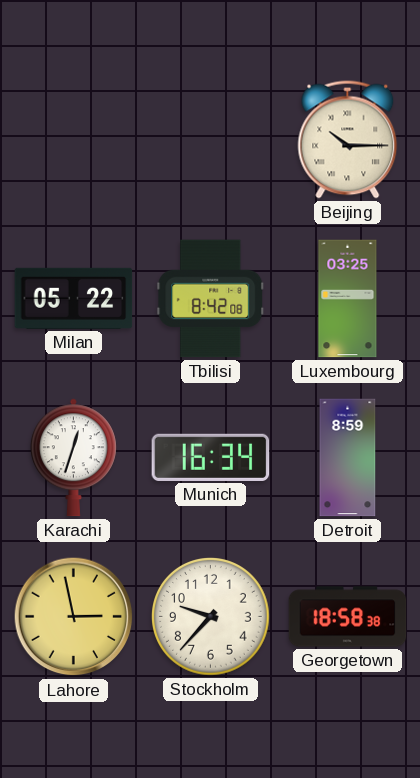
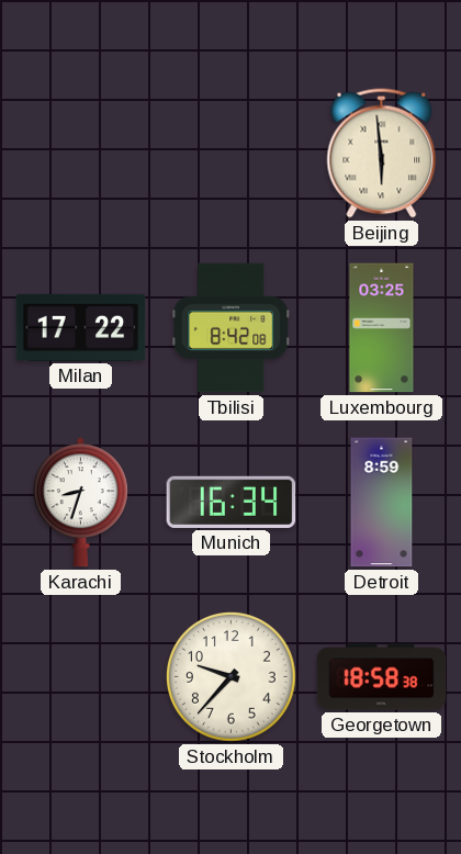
Beijing: 10:15 -> 5:59
Milan: 05:22 -> 17:22
Karachi: 12:33 -> 8:33
Lahore: 2:58 -> none
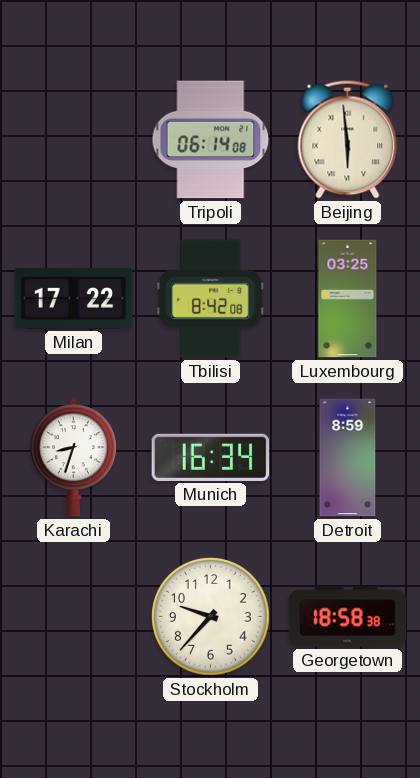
Tripoli: none -> 06:14
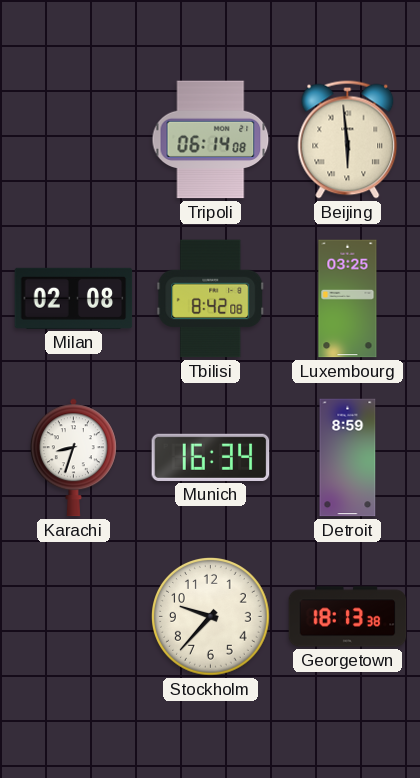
Milan: 17:22 -> 02:08
Georgetown: 18:58 -> 18:13
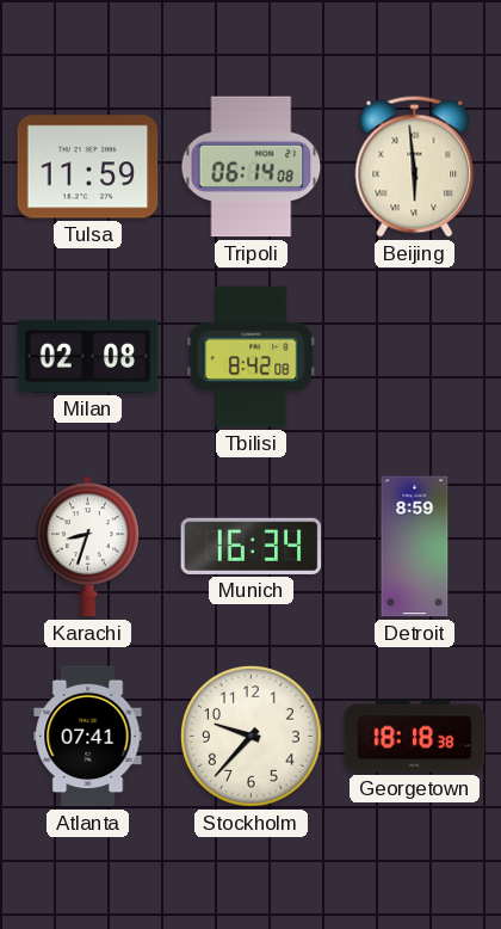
Tulsa: none -> 11:59
Luxembourg: 03:25 -> none
Atlanta: none -> 07:41
Georgetown: 18:13 -> 18:18
